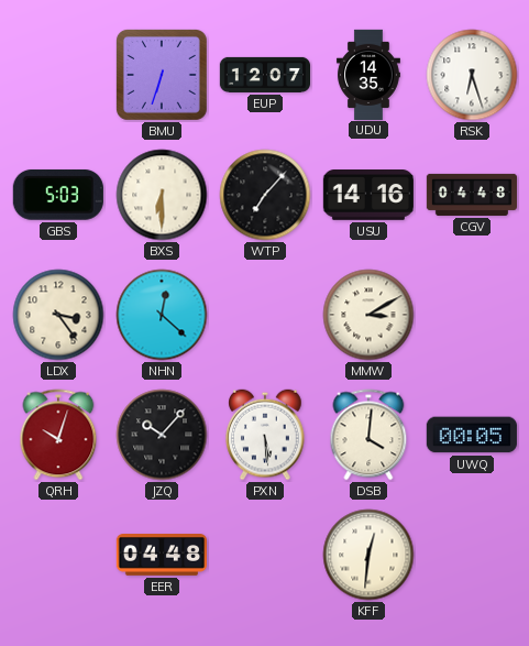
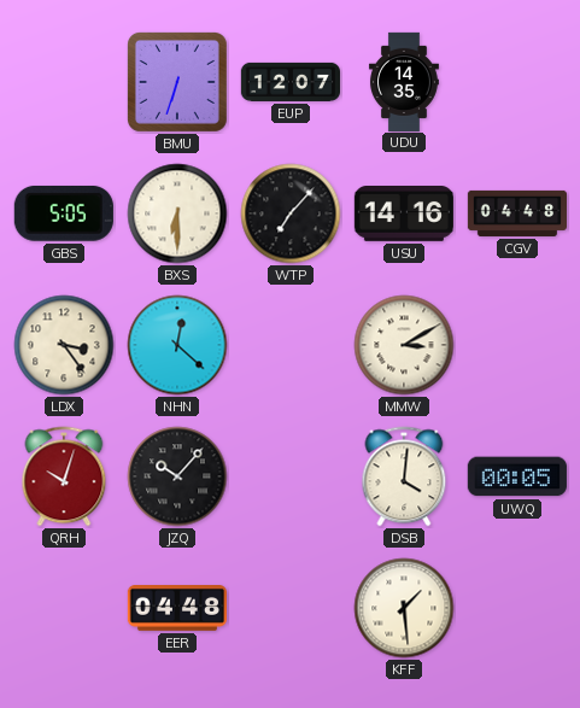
RSK: 6:27 -> none
GBS: 5:03 -> 5:05
PXN: 5:29 -> none
KFF: 12:31 -> 1:29
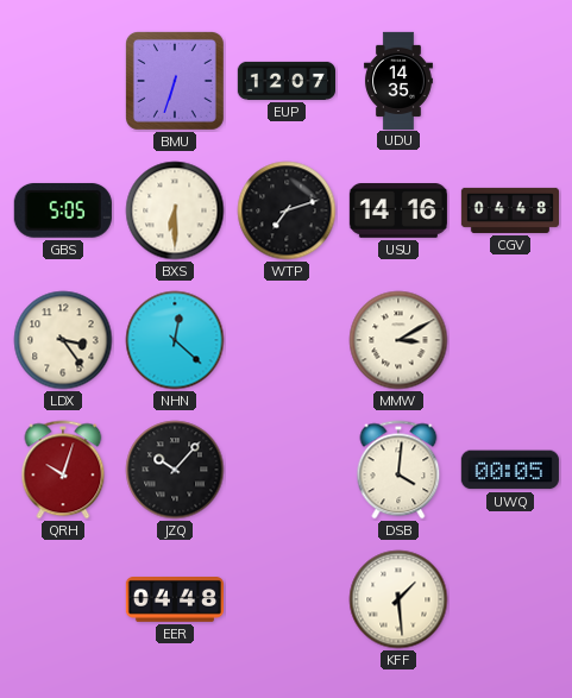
WTP: 7:07 -> 7:12
